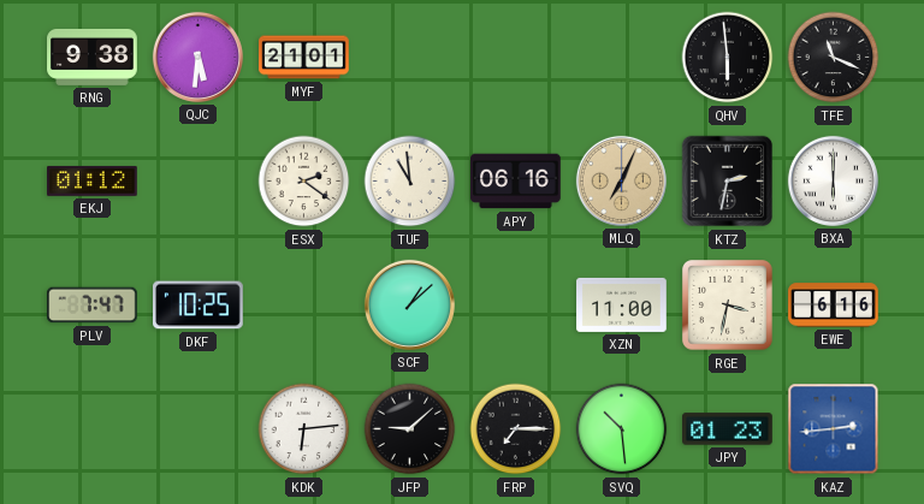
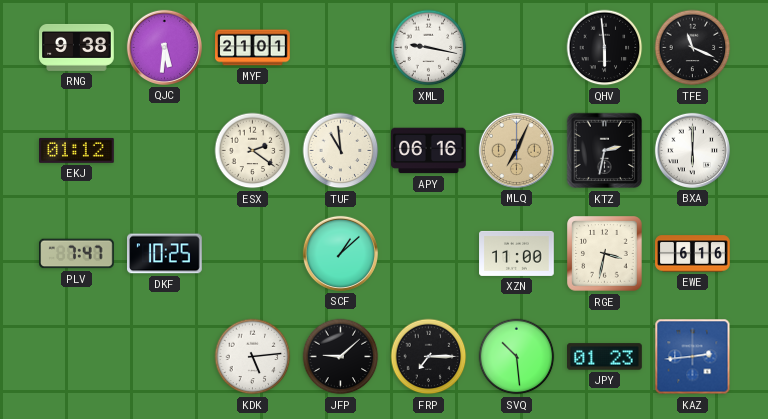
XML: none -> 9:17
KDK: 6:14 -> 5:14
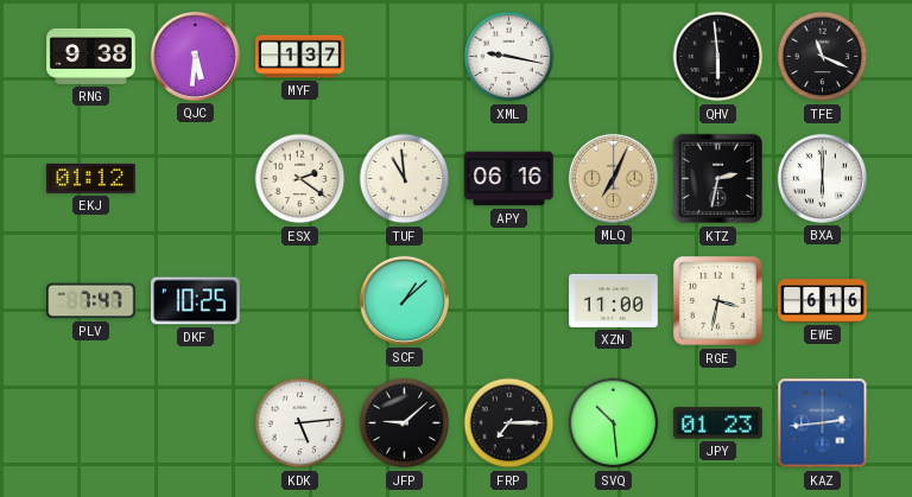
MYF: 21:01 -> 1:37
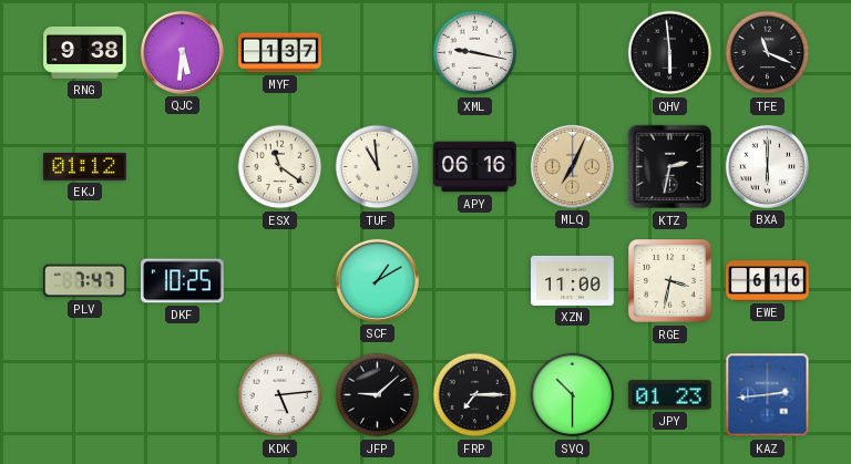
ESX: 2:21 -> 11:21
SCF: 1:08 -> 1:10
SVQ: 10:29 -> 10:30
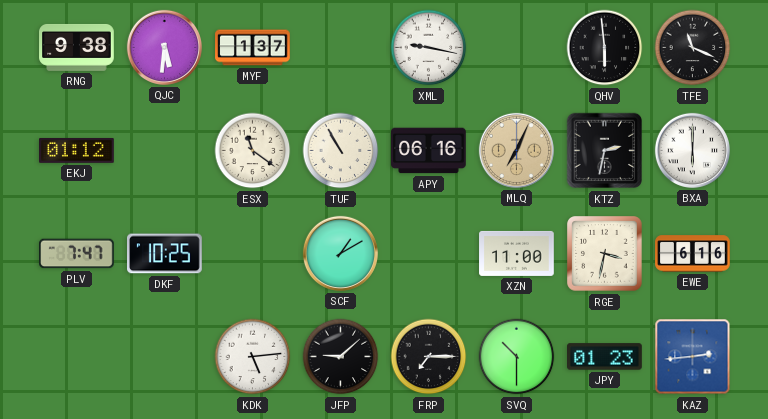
TUF: 10:59 -> 10:55
